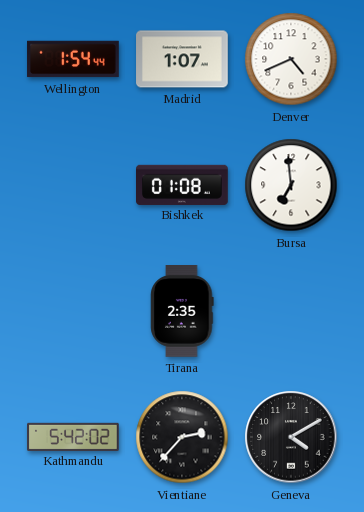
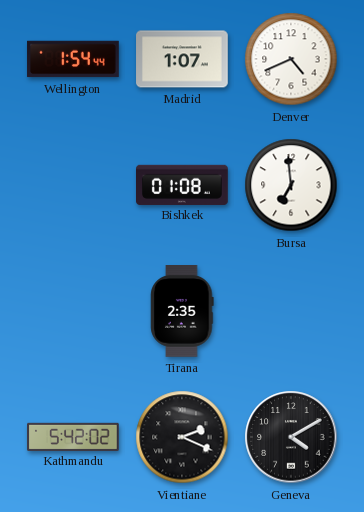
Vientiane: 2:37 -> 2:19
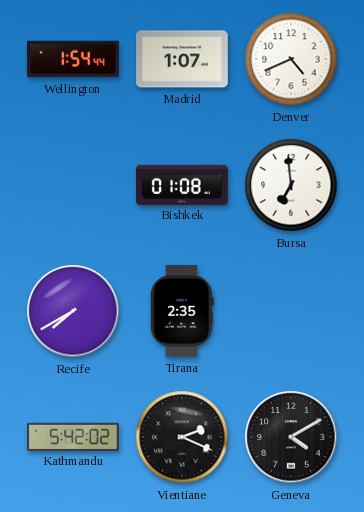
Recife: none -> 7:40
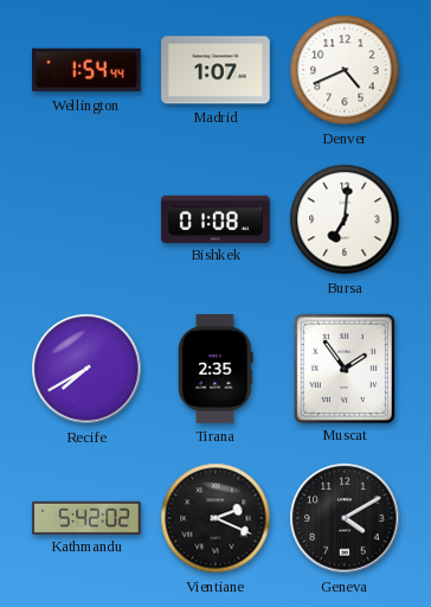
Bursa: 6:59 -> 7:01
Muscat: none -> 1:54
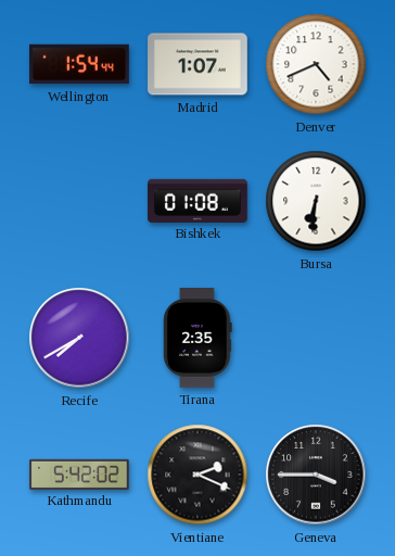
Bursa: 7:01 -> 6:31
Muscat: 1:54 -> none
Geneva: 4:10 -> 3:45
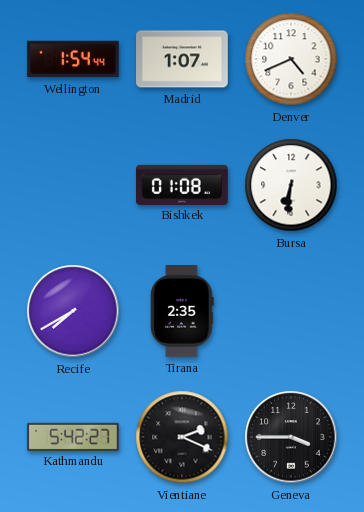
Kathmandu: 5:42:02 -> 5:42:27
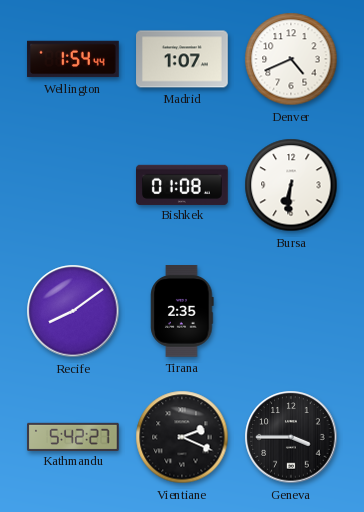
Recife: 7:40 -> 8:09
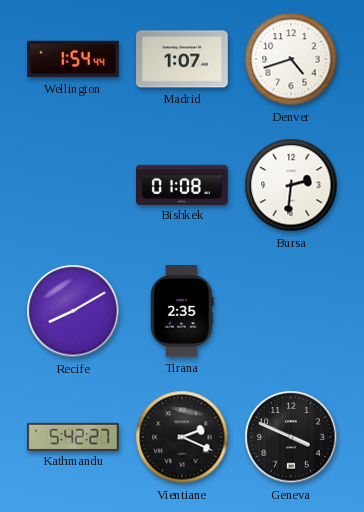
Denver: 4:41 -> 4:42
Bursa: 6:31 -> 2:31
Recife: 8:09 -> 8:10
Geneva: 3:45 -> 3:49
